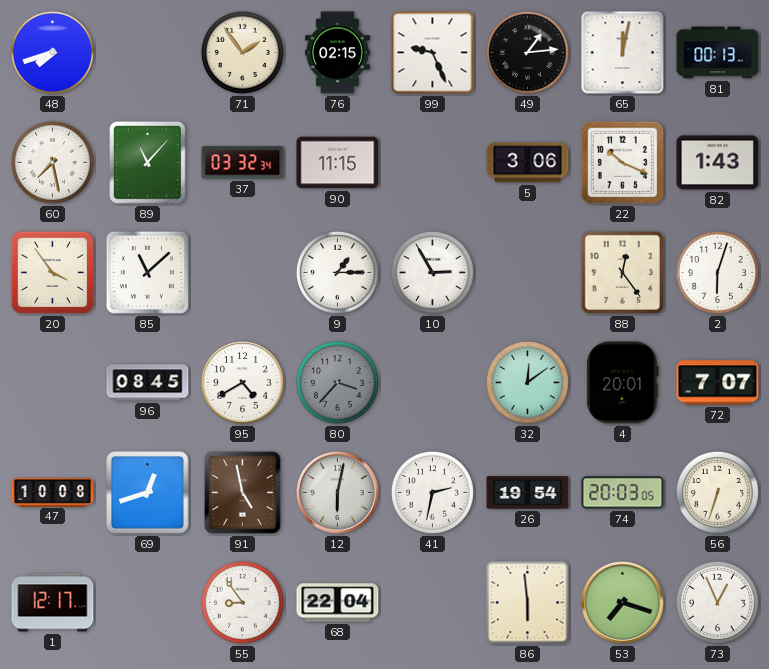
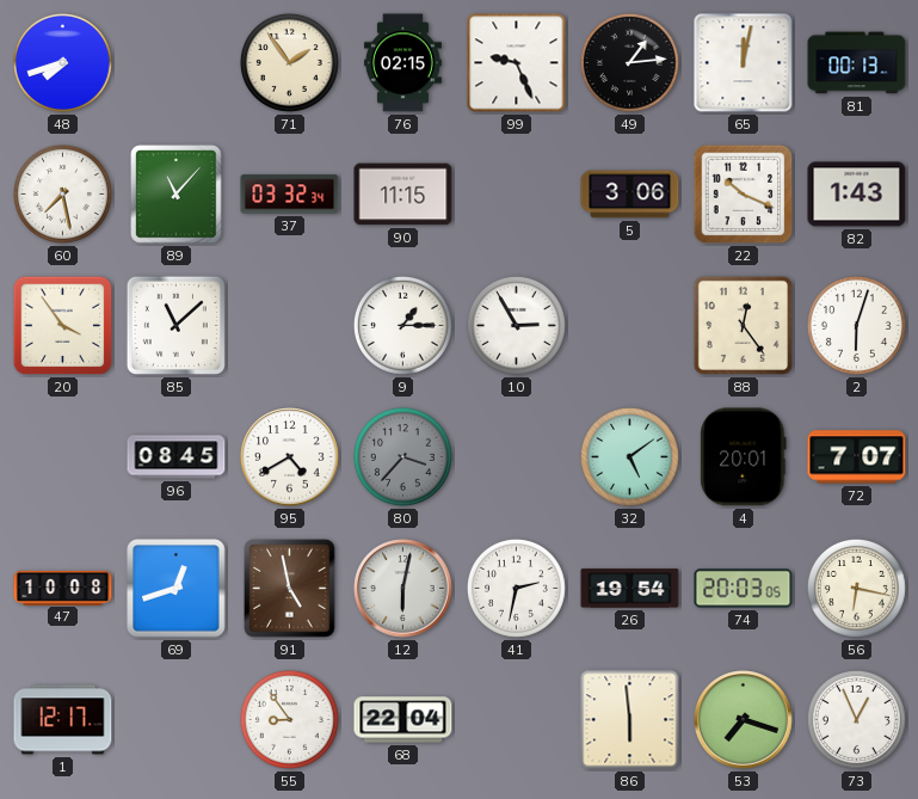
32: 12:09 -> 5:09
56: 6:33 -> 6:17
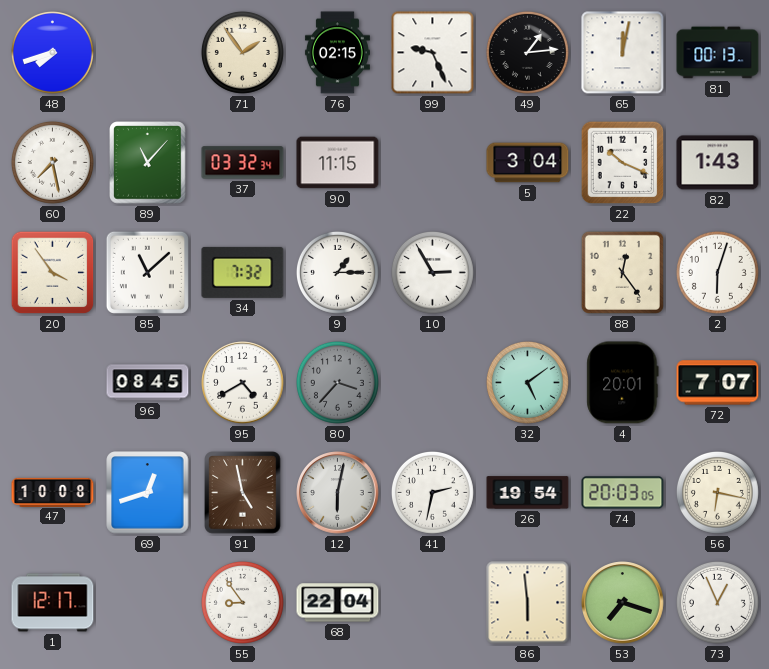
5: 3:06 -> 3:04
34: none -> 7:32
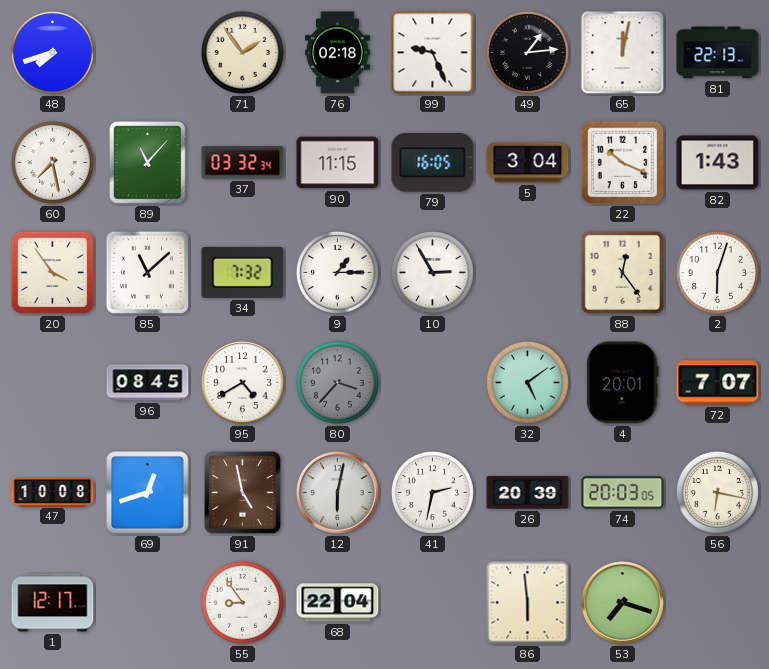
76: 02:15 -> 02:18
81: 00:13 -> 22:13
79: none -> 16:05
26: 19:54 -> 20:39
73: 12:56 -> none
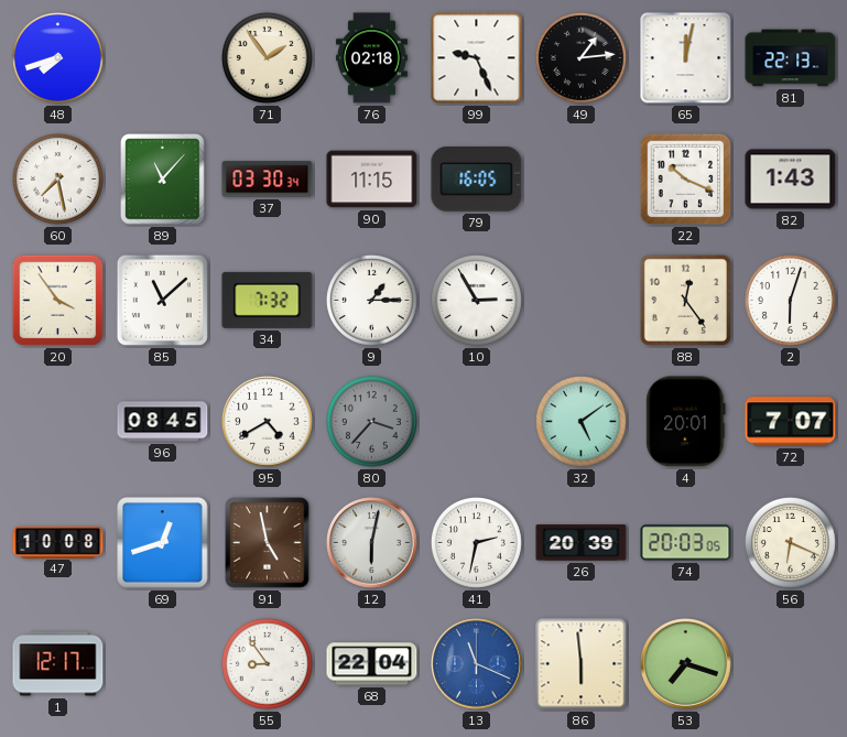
37: 03:32 -> 03:30
5: 3:04 -> none
56: 6:17 -> 6:19
13: none -> 11:19
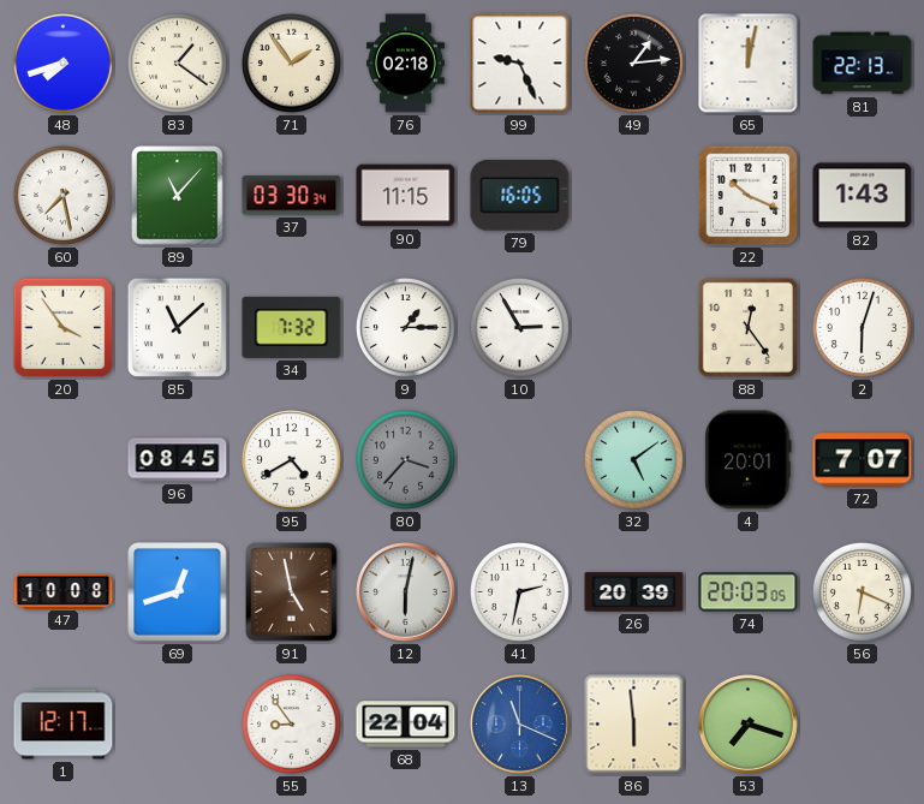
83: none -> 1:21
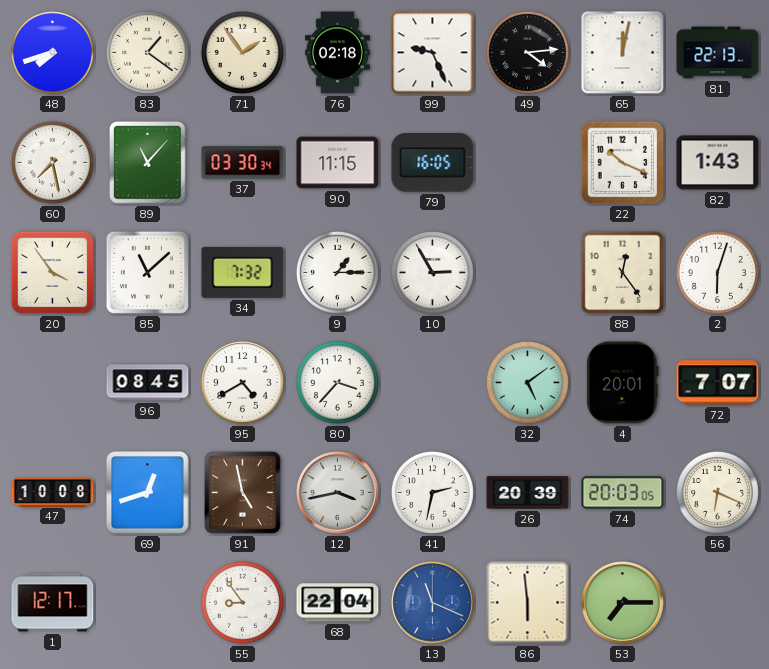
49: 1:14 -> 4:14
80 dial: grey -> white
12: 6:02 -> 3:43
53: 7:18 -> 7:15
